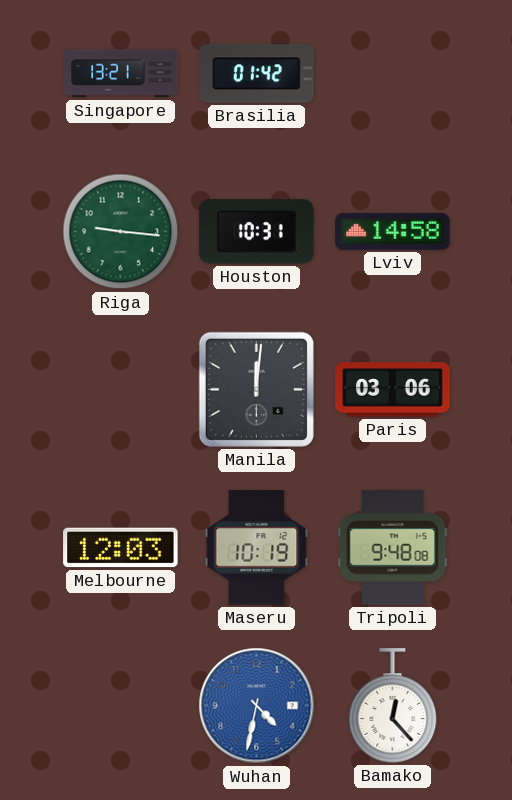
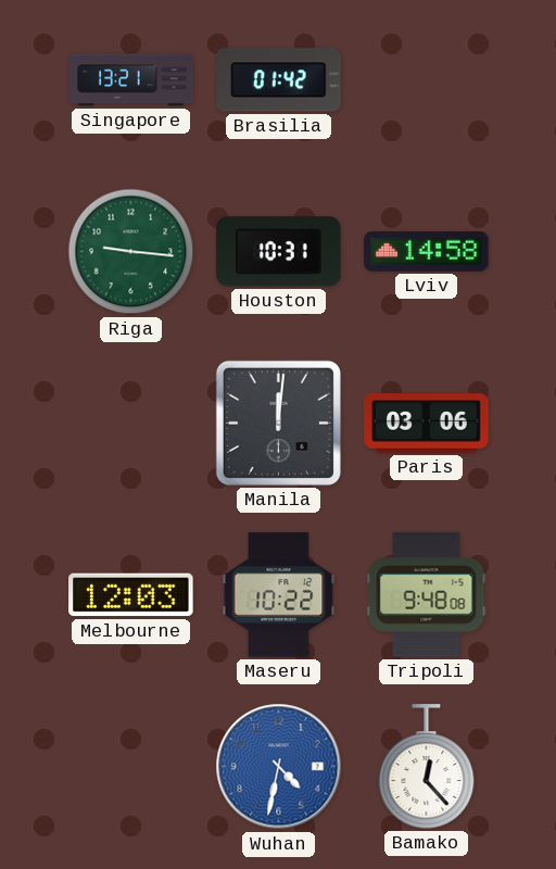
Maseru: 10:19 -> 10:22
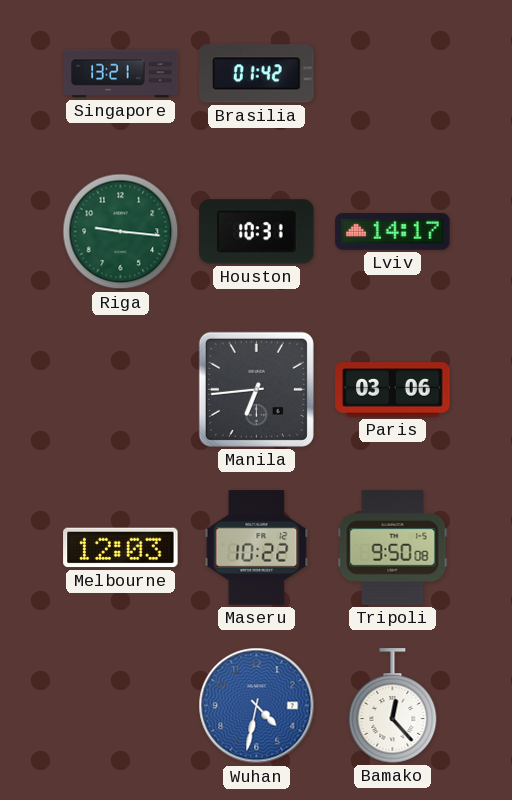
Lviv: 14:58 -> 14:17
Manila: 12:01 -> 6:44
Tripoli: 9:48 -> 9:50
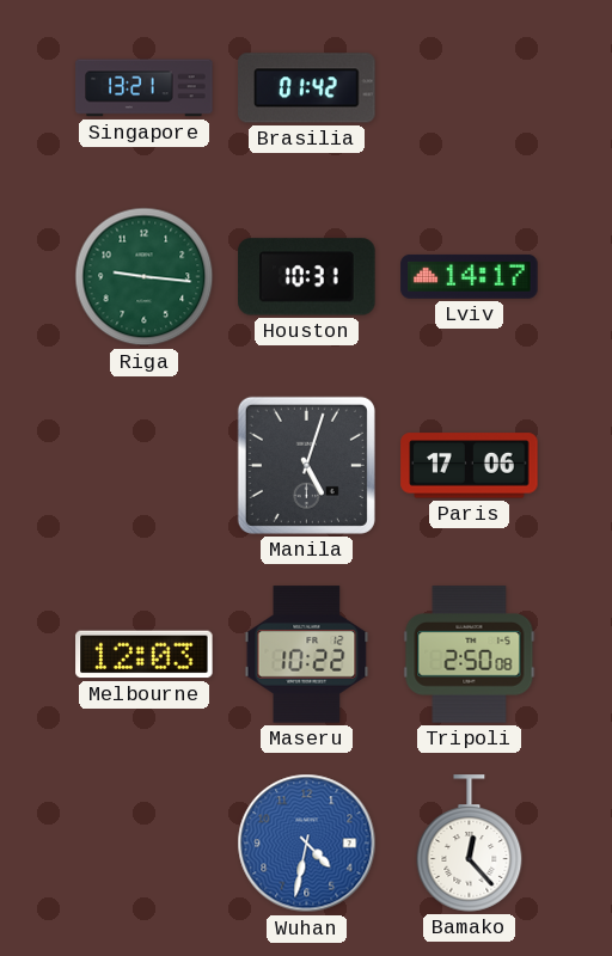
Manila: 6:44 -> 5:03
Paris: 03:06 -> 17:06
Tripoli: 9:50 -> 2:50
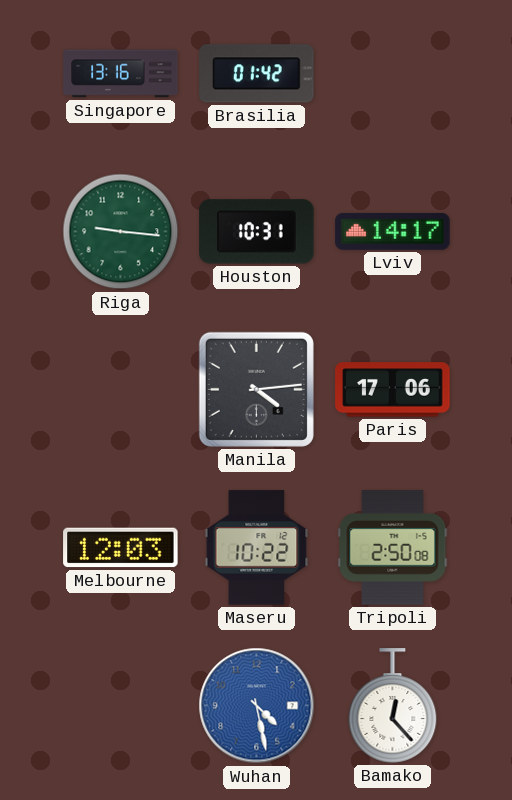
Singapore: 13:21 -> 13:16
Manila: 5:03 -> 4:14
Wuhan: 4:32 -> 4:28
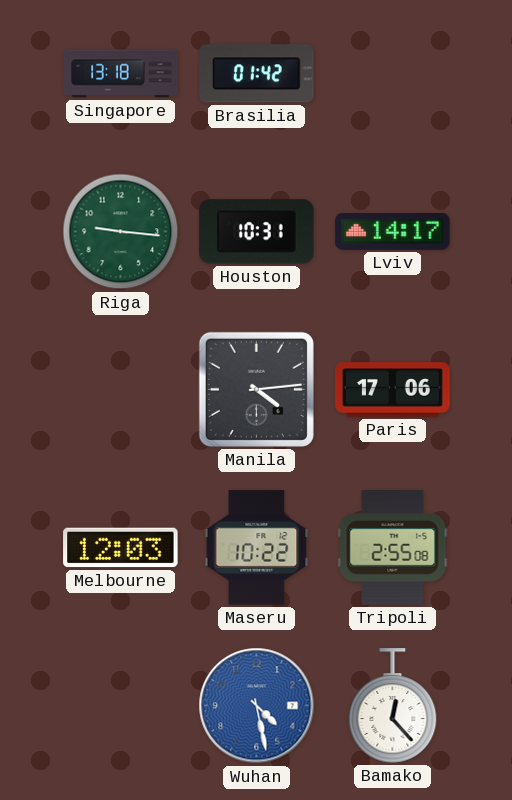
Singapore: 13:16 -> 13:18
Tripoli: 2:50 -> 2:55
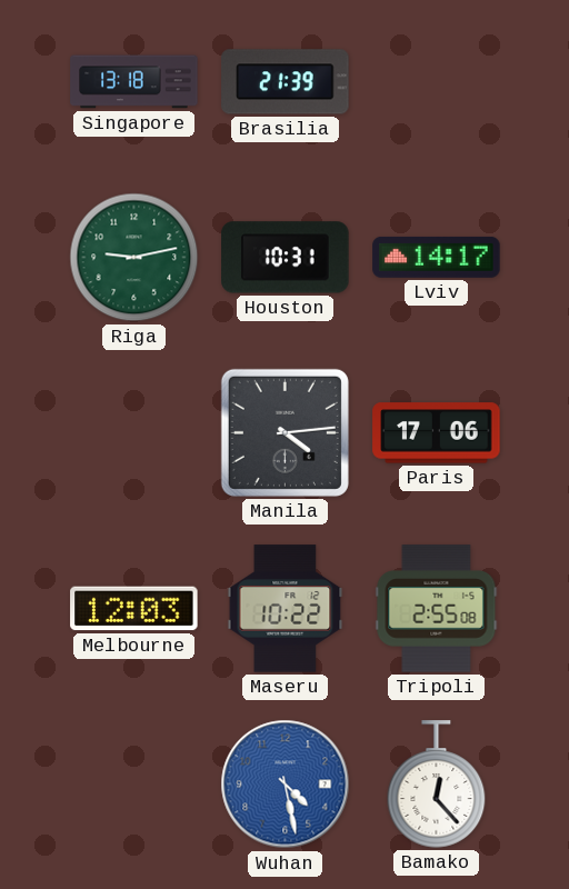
Brasilia: 01:42 -> 21:39
Riga: 9:16 -> 9:13
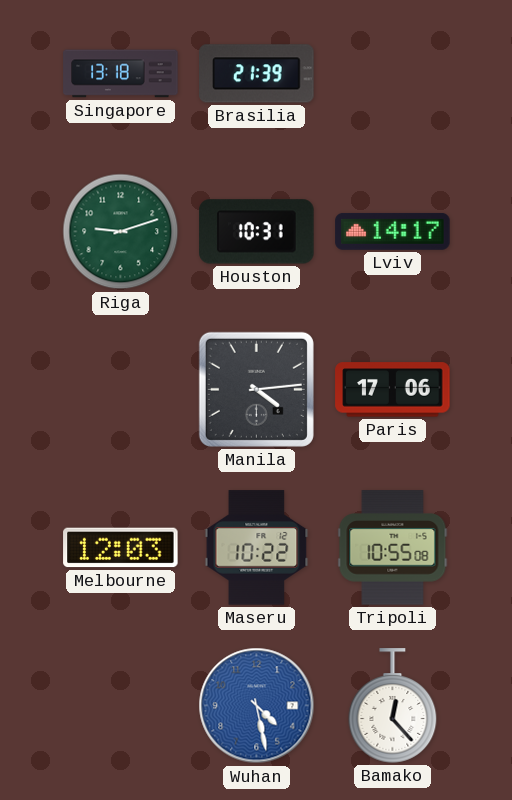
Riga: 9:13 -> 9:12
Tripoli: 2:55 -> 10:55
